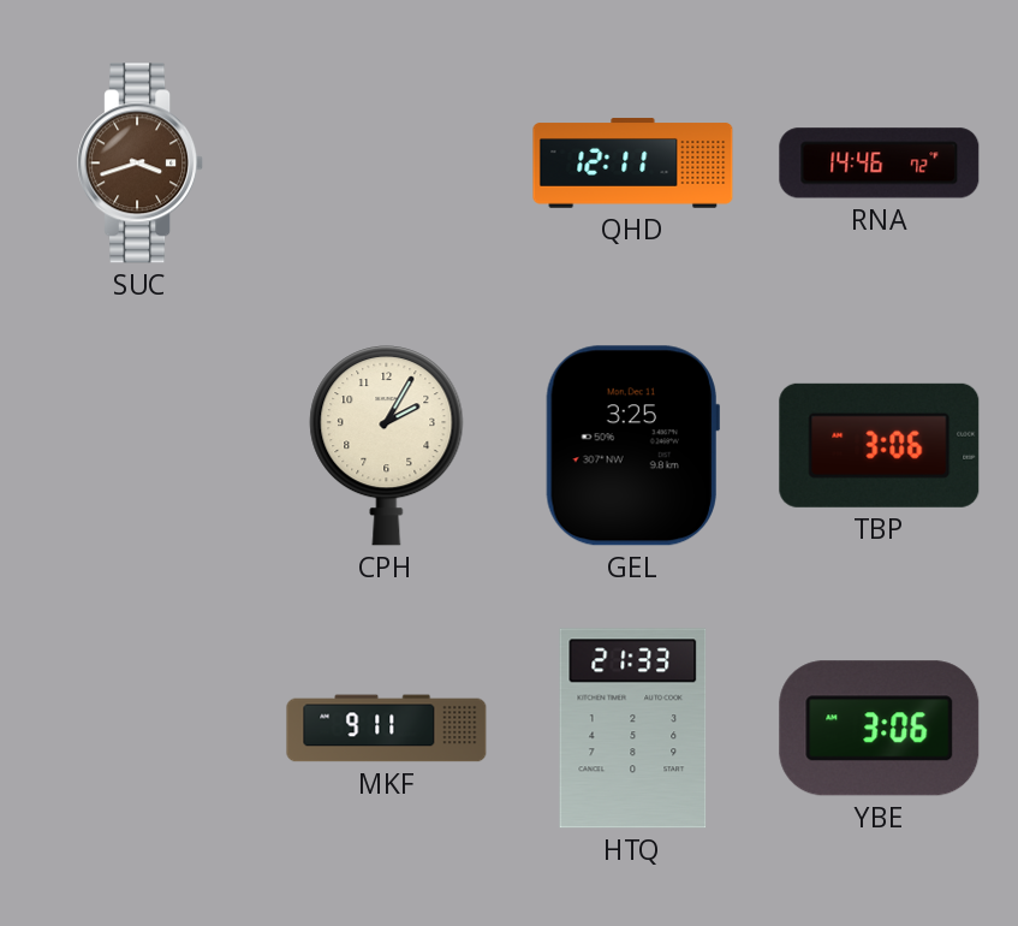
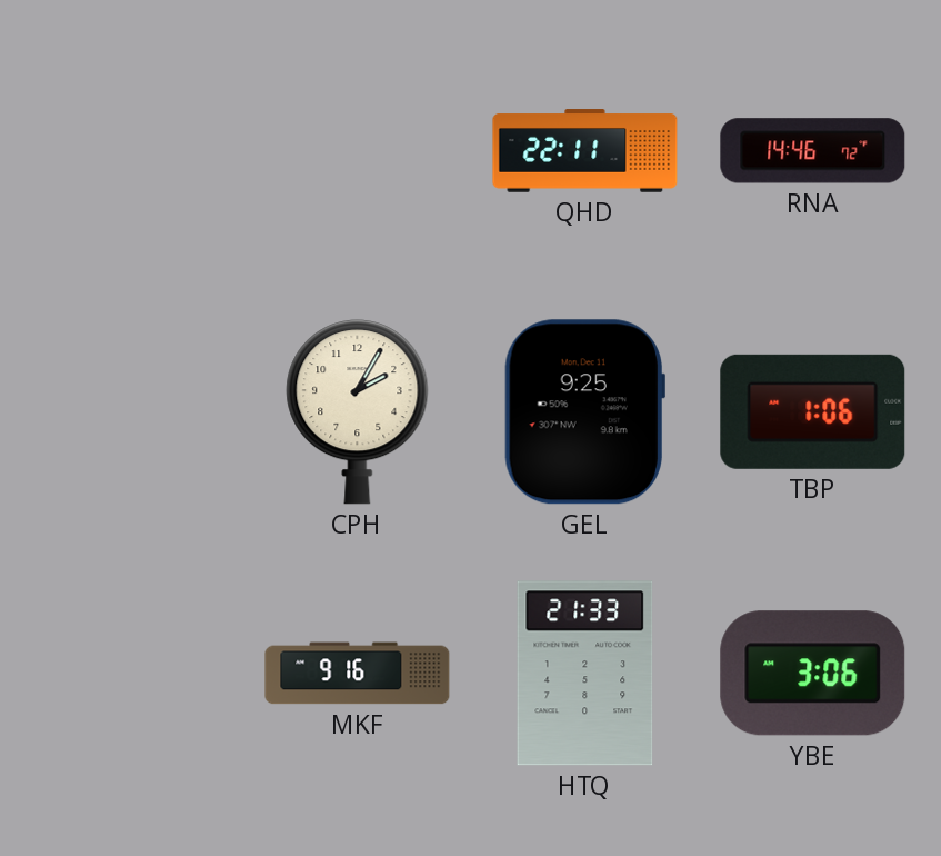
SUC: 3:42 -> none
QHD: 12:11 -> 22:11
GEL: 3:25 -> 9:25
TBP: 3:06 -> 1:06
MKF: 9:11 -> 9:16
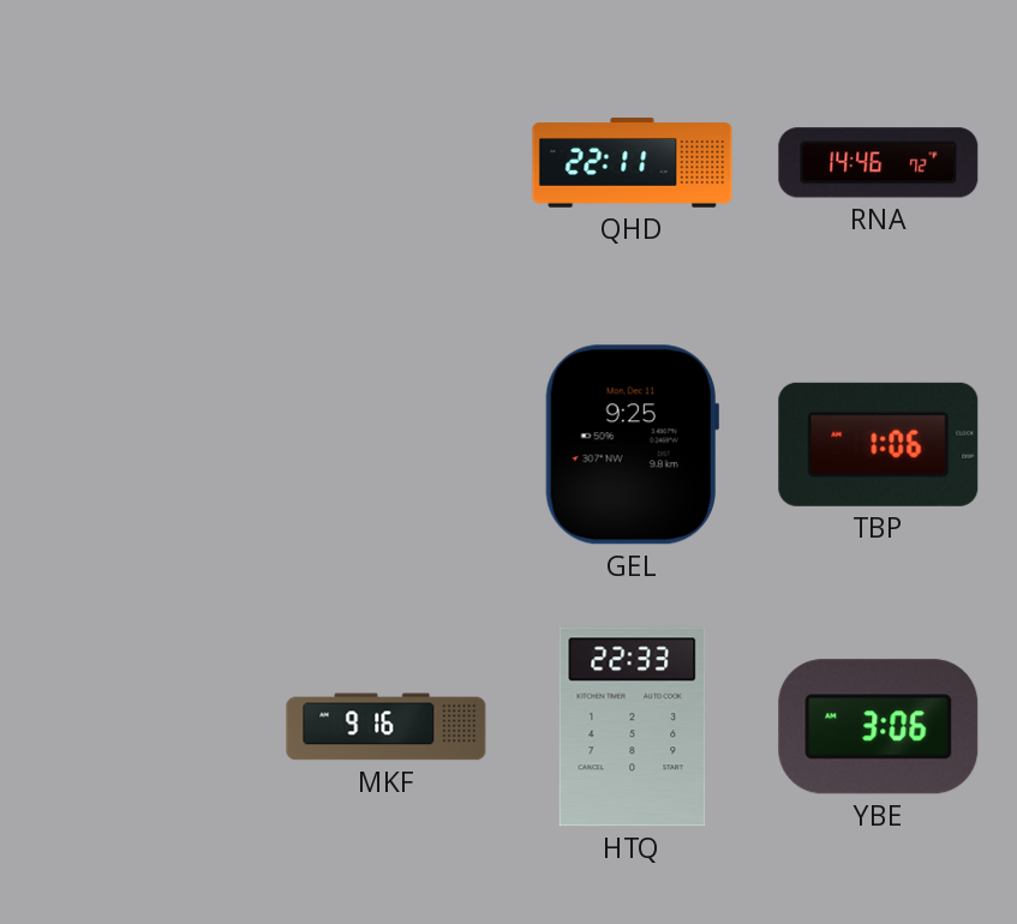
CPH: 2:05 -> none
HTQ: 21:33 -> 22:33
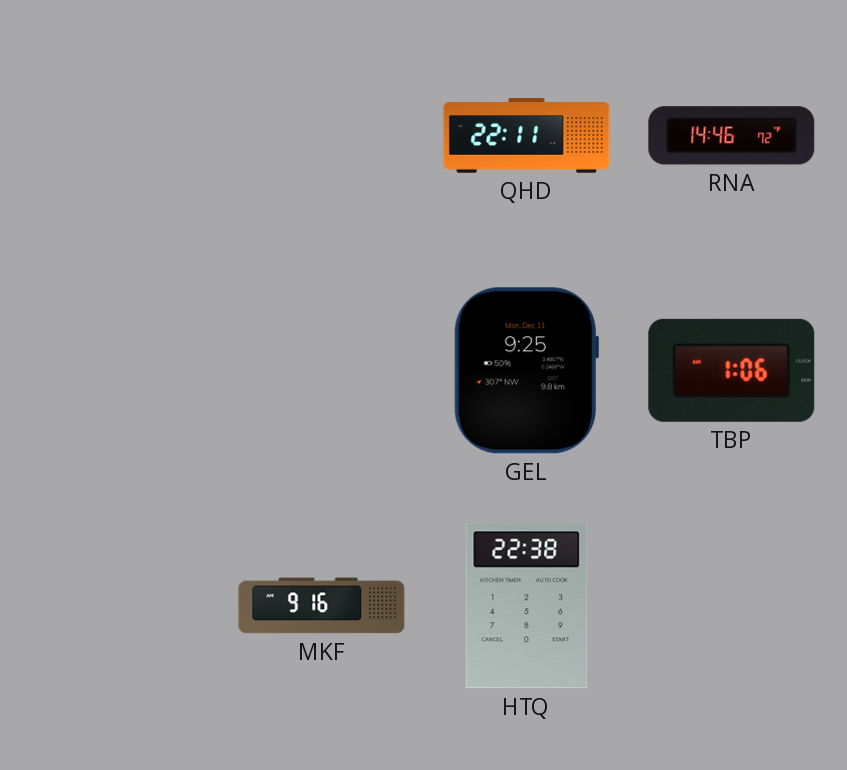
HTQ: 22:33 -> 22:38
YBE: 3:06 -> none
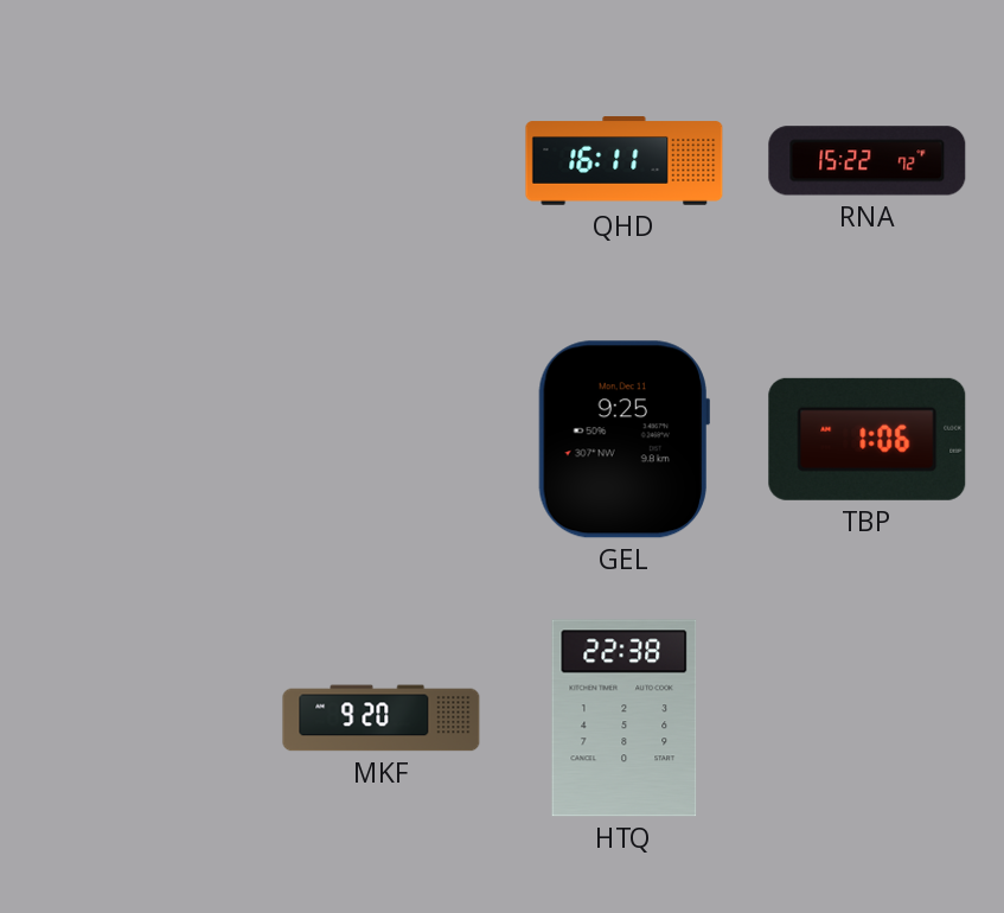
QHD: 22:11 -> 16:11
RNA: 14:46 -> 15:22
MKF: 9:16 -> 9:20
